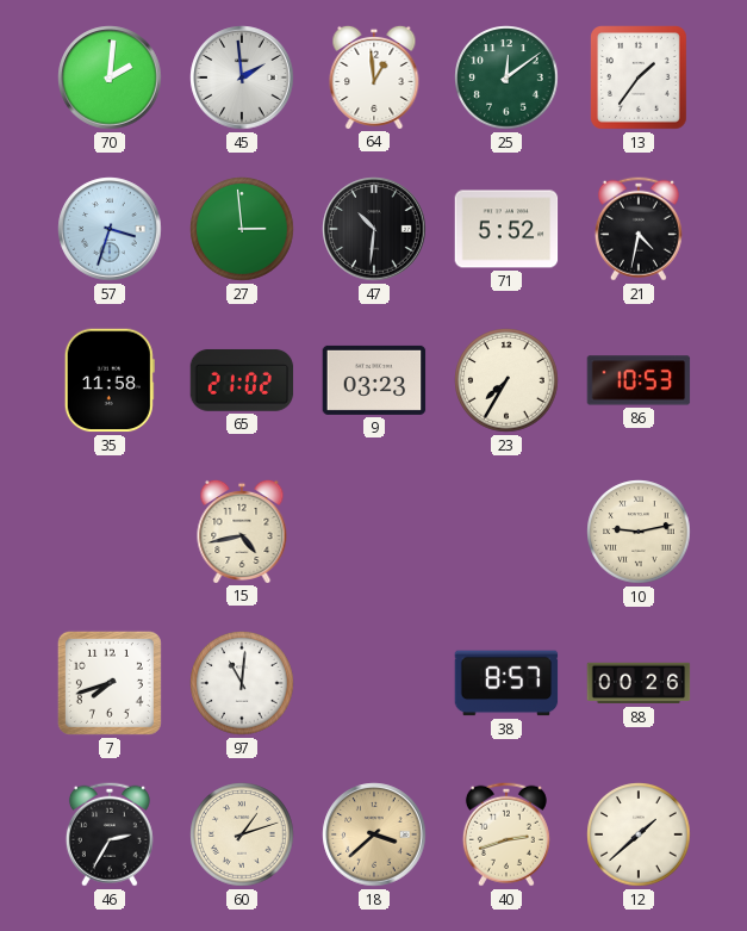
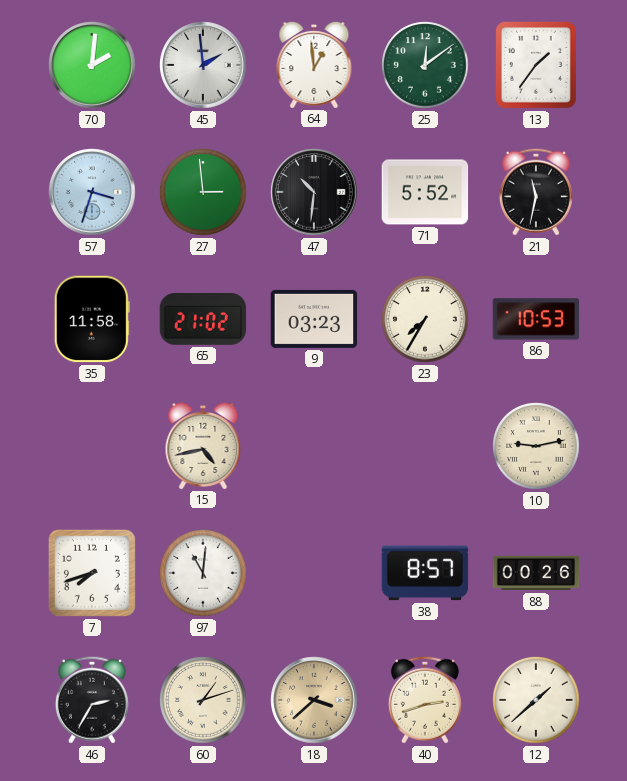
21: 4:32 -> 11:32
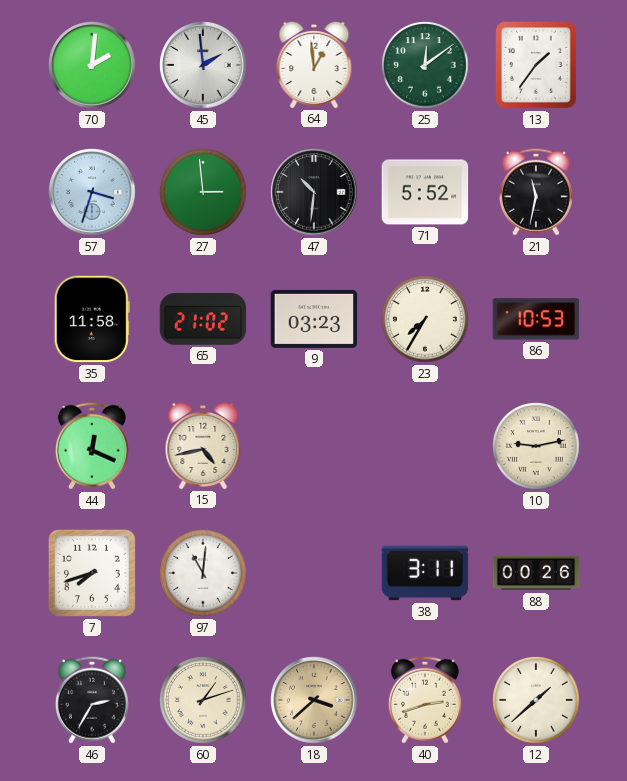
44: none -> 12:19
38: 8:57 -> 3:11
